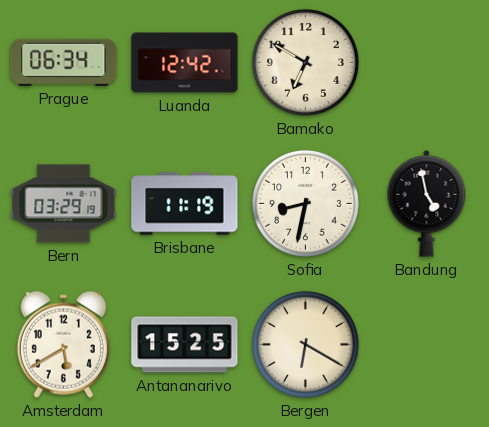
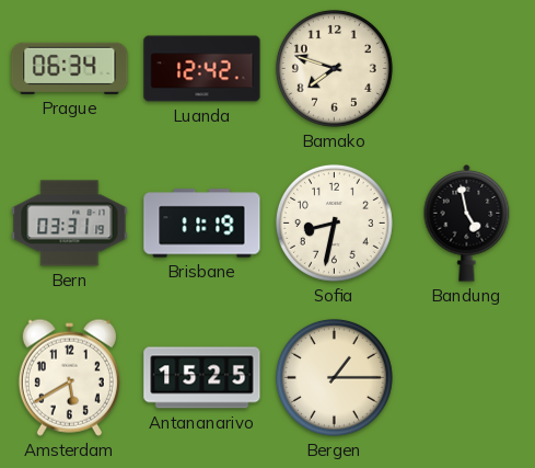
Bamako: 6:50 -> 7:48
Bern: 03:29 -> 03:31
Bergen: 6:20 -> 1:15
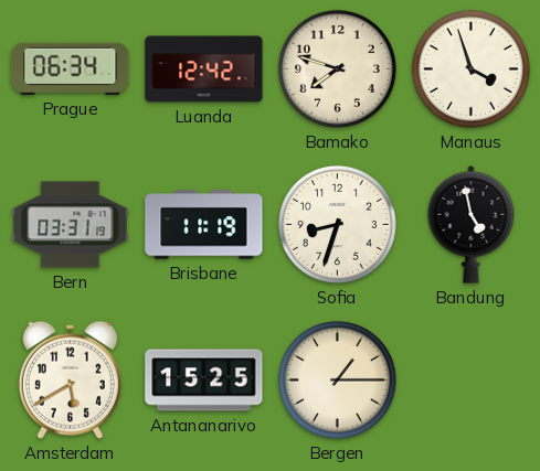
Manaus: none -> 3:57
Sofia: 8:32 -> 8:33
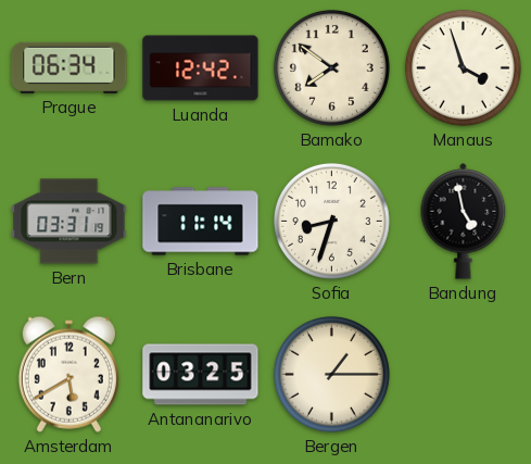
Bamako: 7:48 -> 7:51
Brisbane: 11:19 -> 11:14
Antananarivo: 15:25 -> 03:25
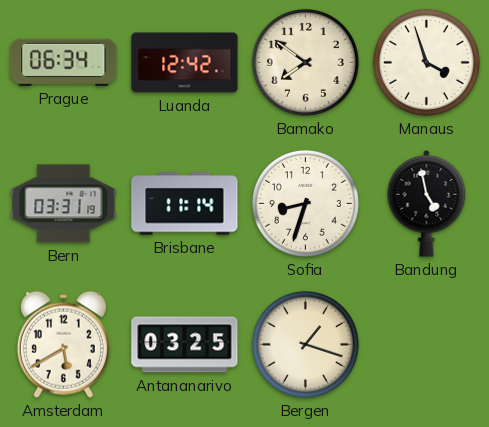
Bergen: 1:15 -> 1:18
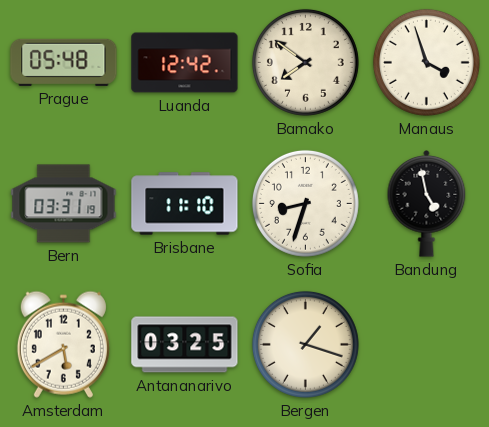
Prague: 06:34 -> 05:48
Brisbane: 11:14 -> 11:10
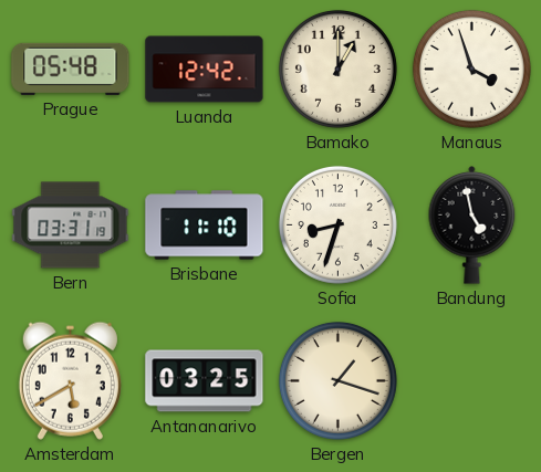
Bamako: 7:51 -> 1:00
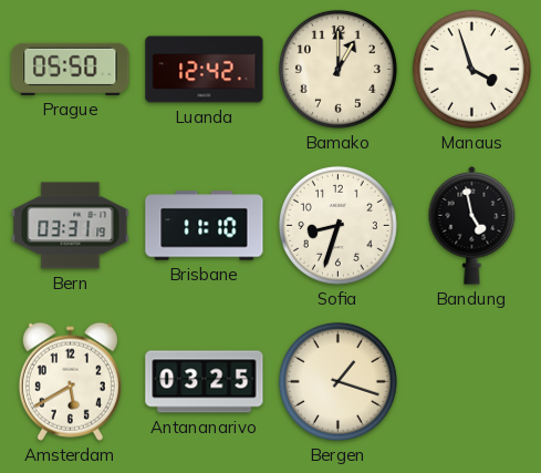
Prague: 05:48 -> 05:50
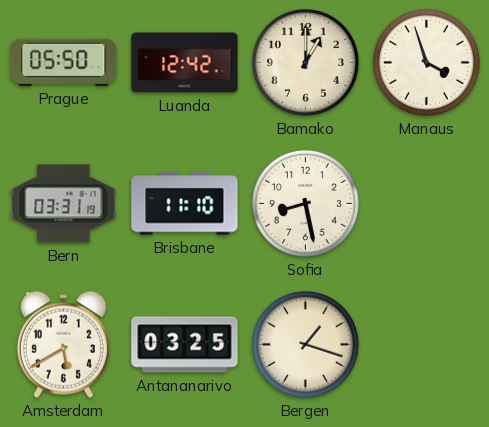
Sofia: 8:33 -> 8:28
Bandung: 4:58 -> none
